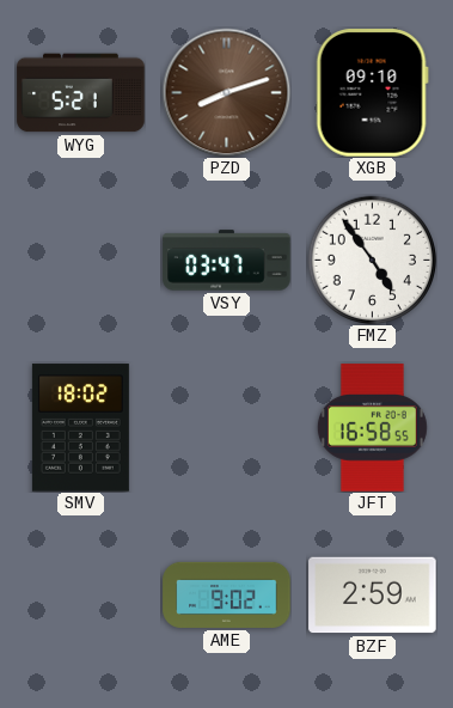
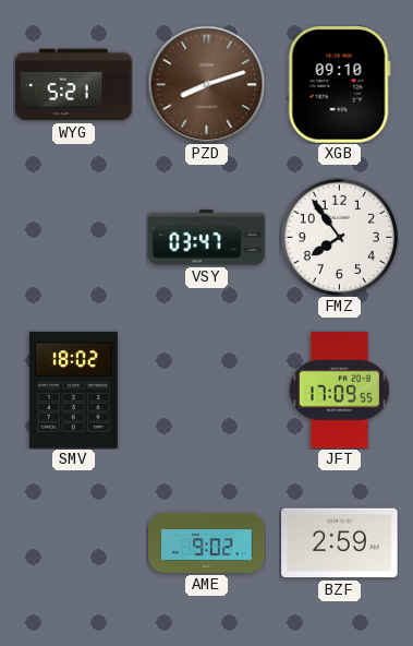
FMZ: 4:54 -> 7:54
JFT: 16:58 -> 17:09
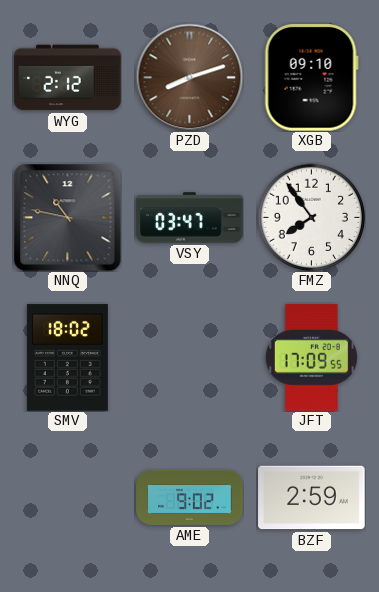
WYG: 5:21 -> 2:12
NNQ: none -> 10:47
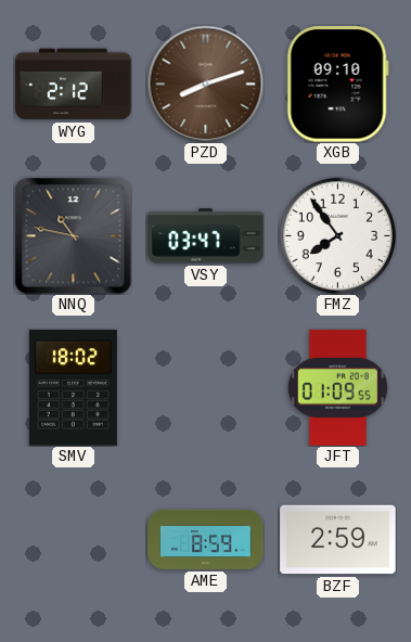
JFT: 17:09 -> 01:09
AME: 9:02 -> 8:59
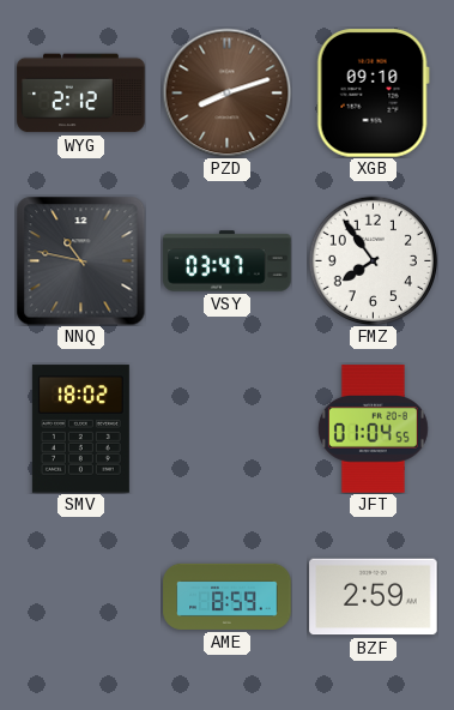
JFT: 01:09 -> 01:04
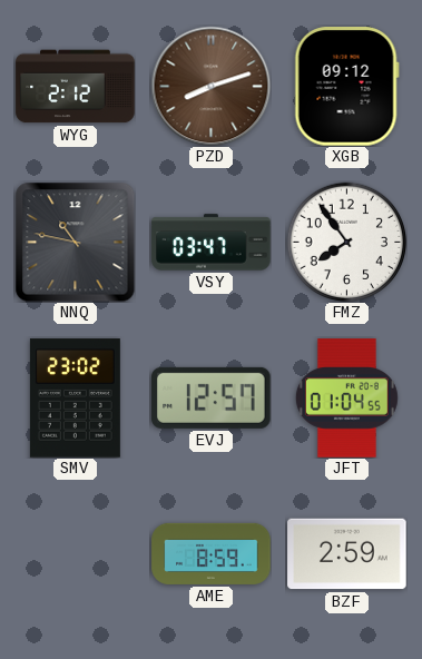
XGB: 09:10 -> 09:12
SMV: 18:02 -> 23:02
EVJ: none -> 12:57
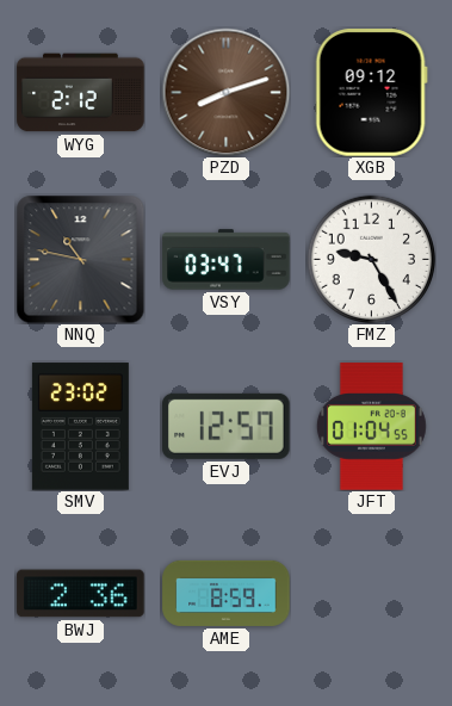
FMZ: 7:54 -> 9:25
BWJ: none -> 2:36
BZF: 2:59 -> none
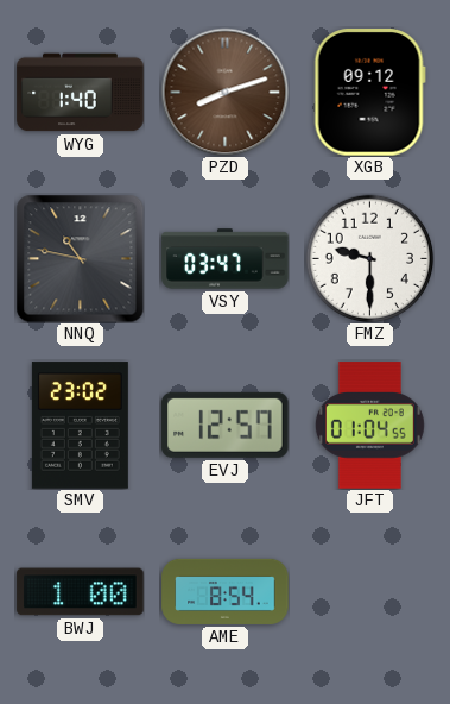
WYG: 2:12 -> 1:40
FMZ: 9:25 -> 9:30
BWJ: 2:36 -> 1:00
AME: 8:59 -> 8:54
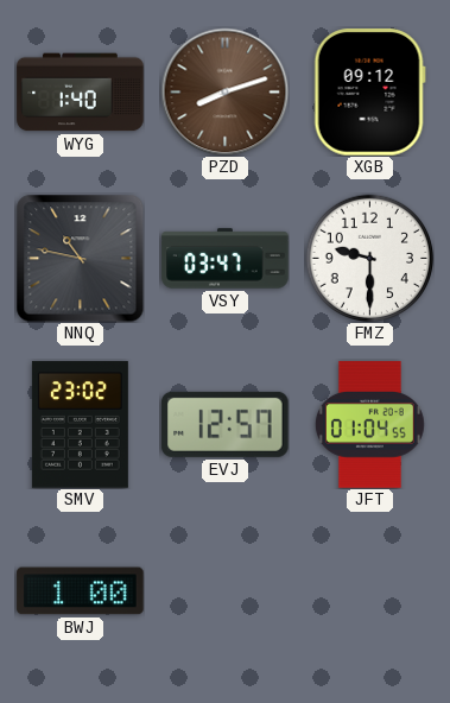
AME: 8:54 -> none
